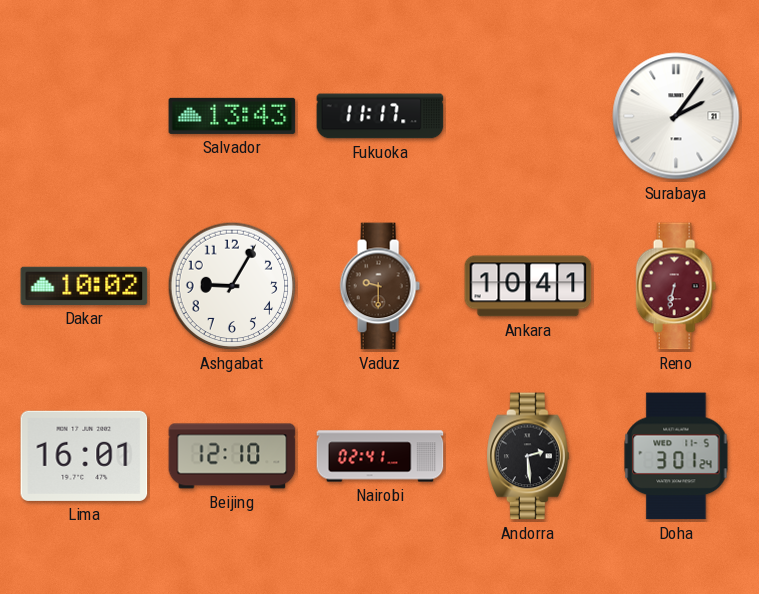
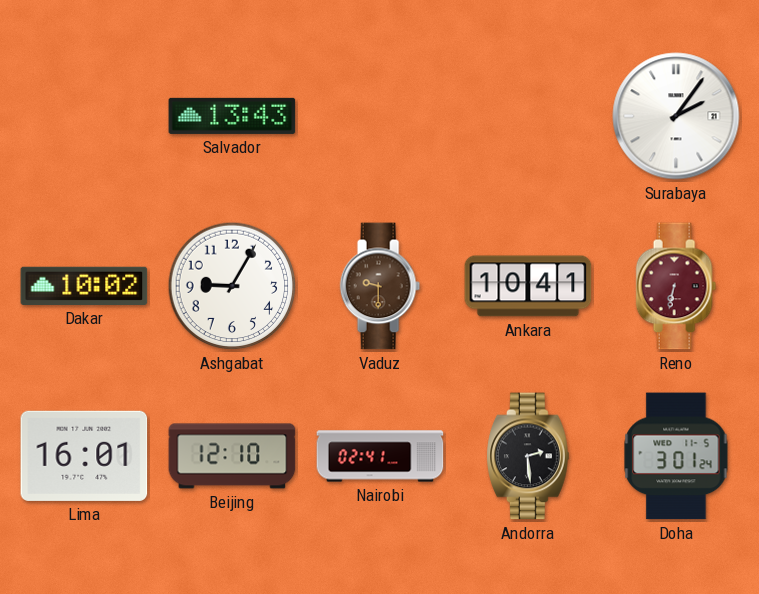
Fukuoka: 11:17 -> none
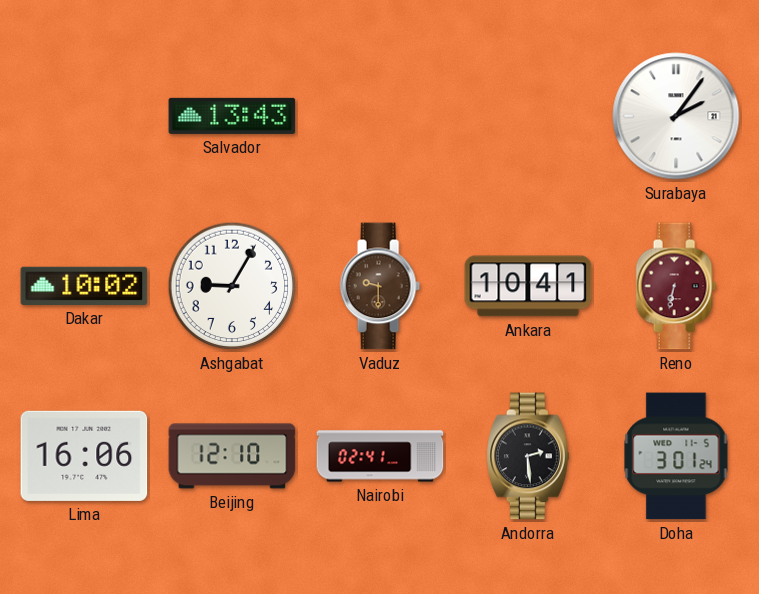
Lima: 16:01 -> 16:06
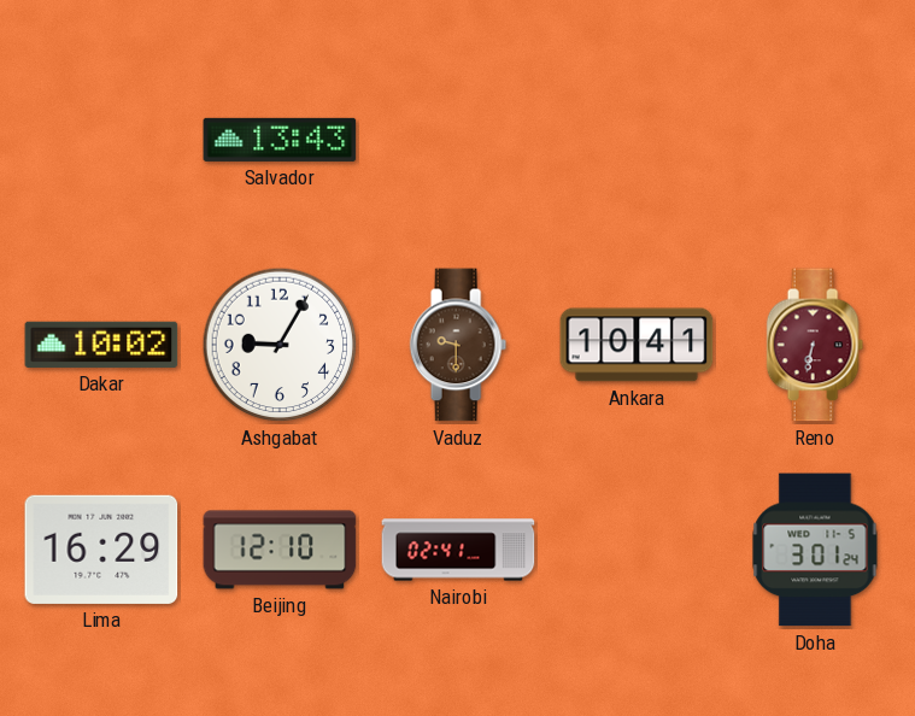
Surabaya: 2:06 -> none
Lima: 16:06 -> 16:29
Andorra: 2:29 -> none
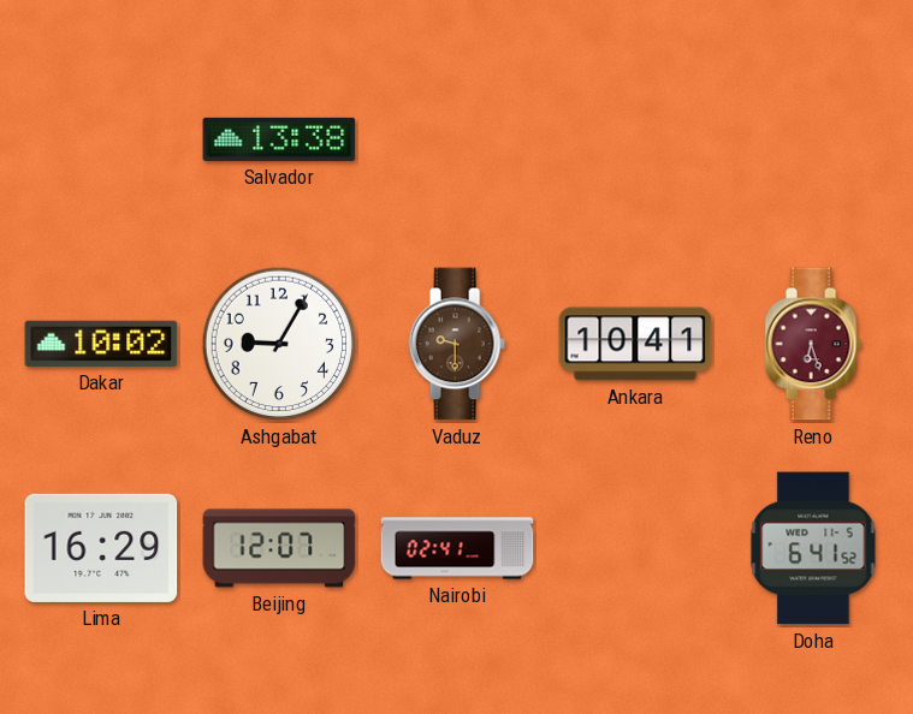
Salvador: 13:43 -> 13:38
Reno: 6:32 -> 6:27
Beijing: 12:10 -> 12:07
Doha: 3:01 -> 6:41
